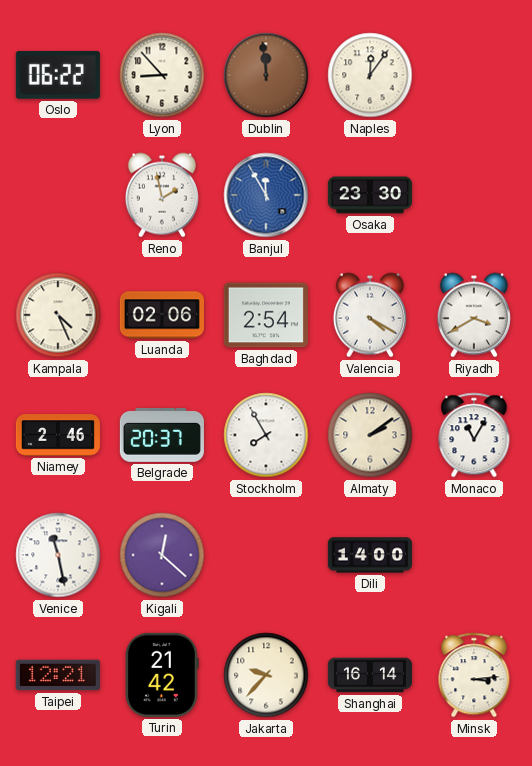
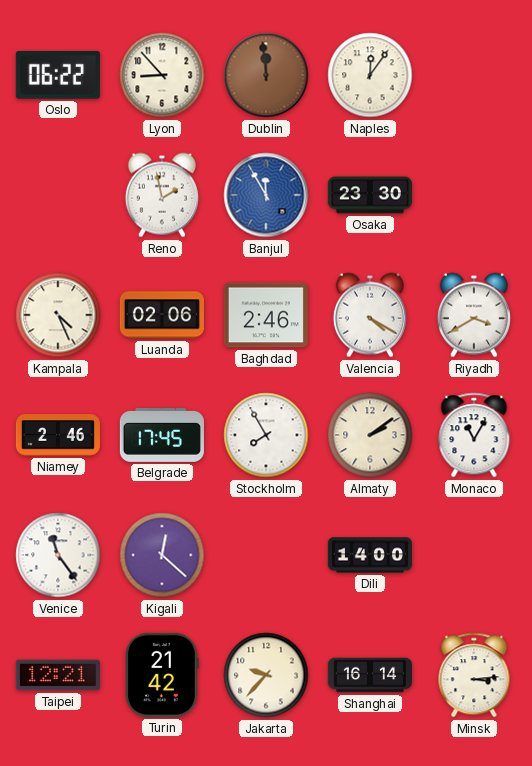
Baghdad: 2:54 -> 2:46
Belgrade: 20:37 -> 17:45
Venice: 11:28 -> 11:24
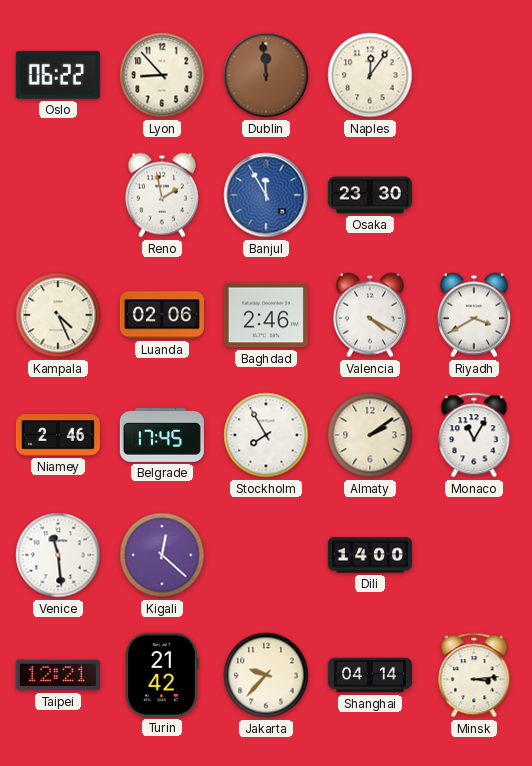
Venice: 11:24 -> 11:29
Shanghai: 16:14 -> 04:14
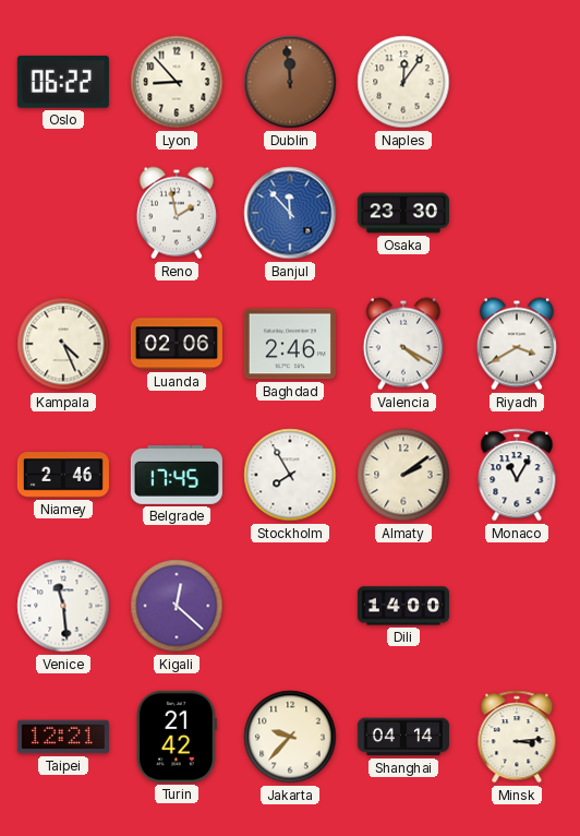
Banjul: 11:55 -> 11:53
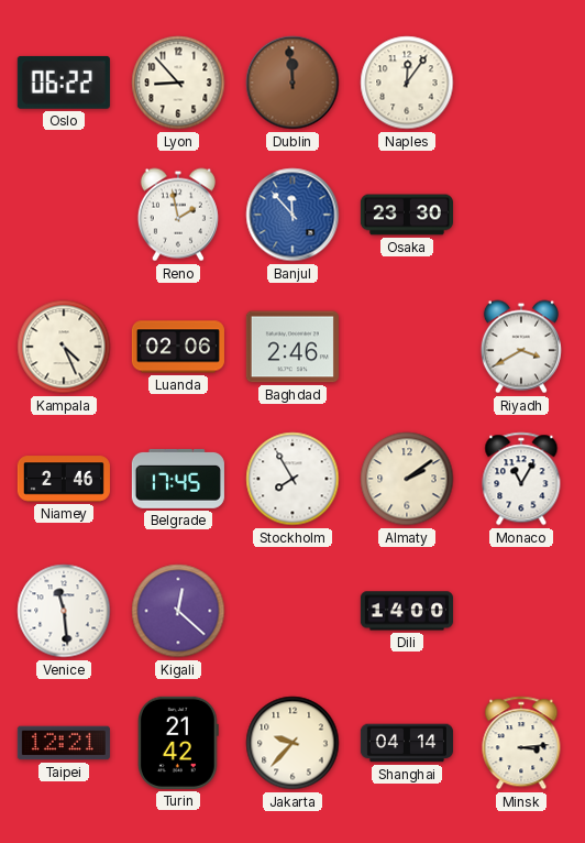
Valencia: 4:20 -> none
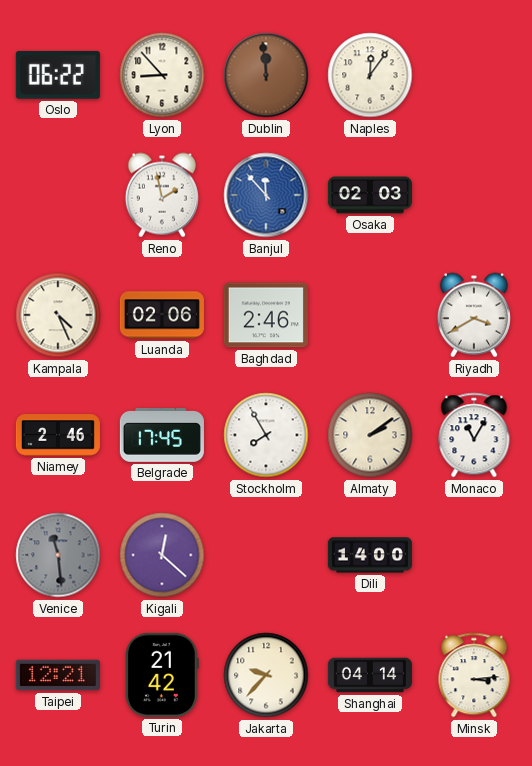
Osaka: 23:30 -> 02:03
Venice dial: white -> grey
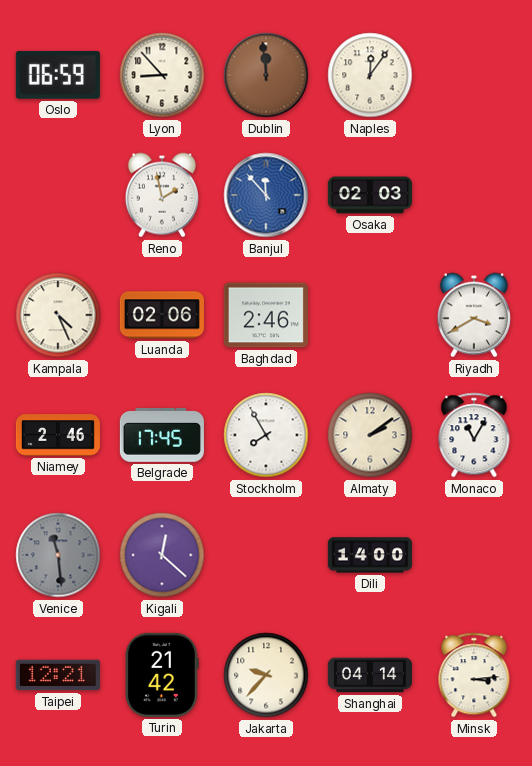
Oslo: 06:22 -> 06:59
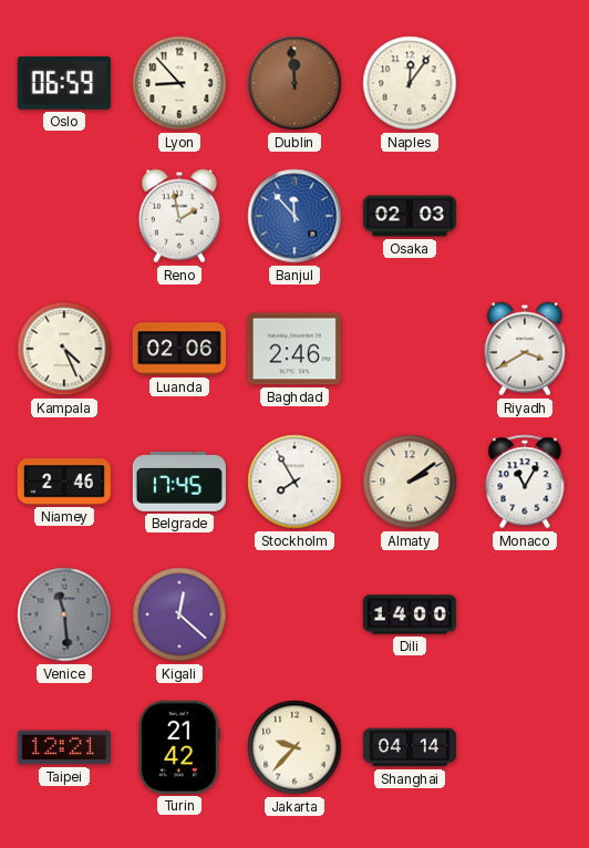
Minsk: 3:14 -> none
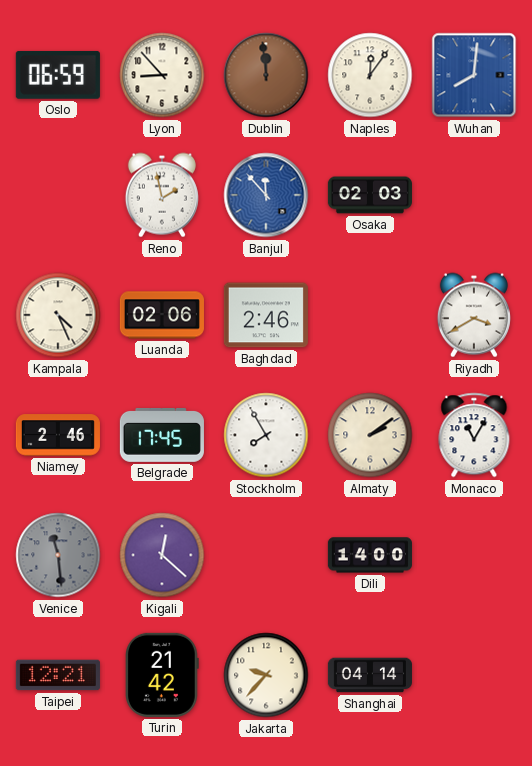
Wuhan: none -> 8:01
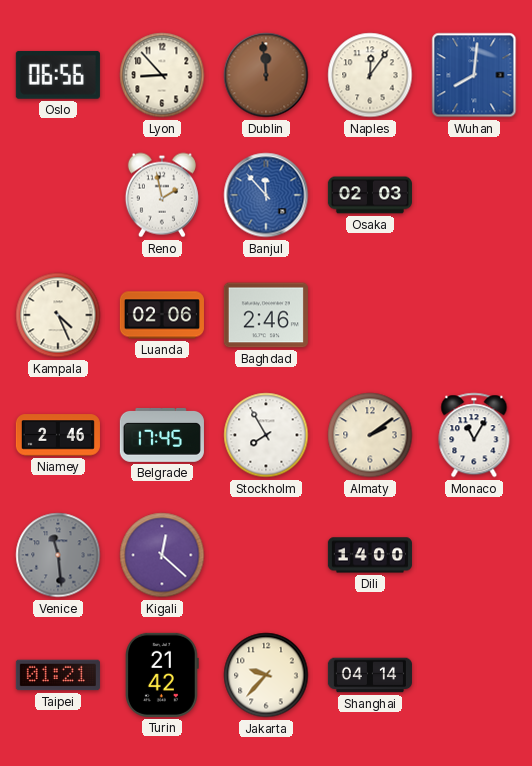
Oslo: 06:59 -> 06:56
Riyadh: 3:40 -> none
Taipei: 12:21 -> 01:21
